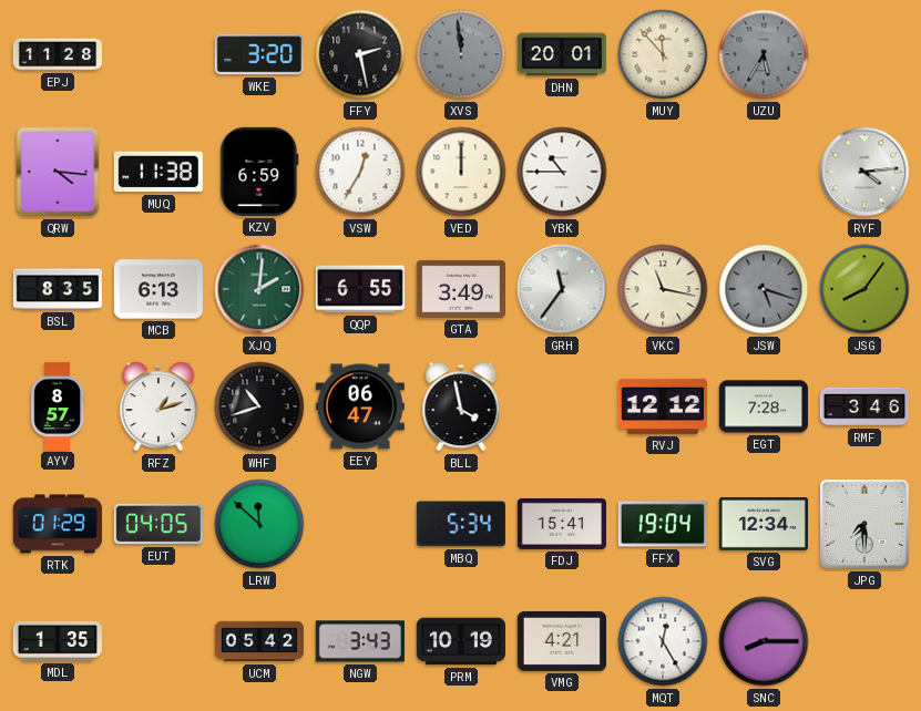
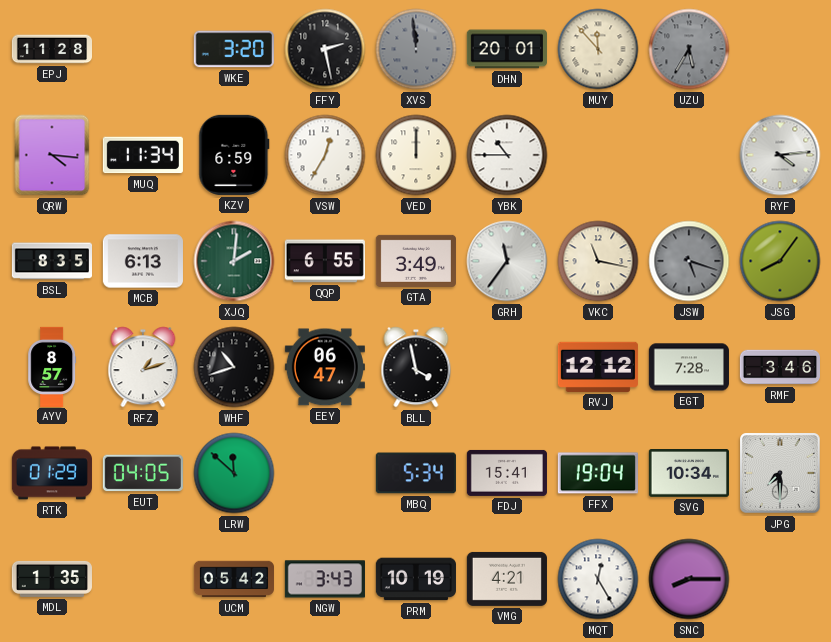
MUQ: 11:38 -> 11:34
SVG: 12:34 -> 10:34
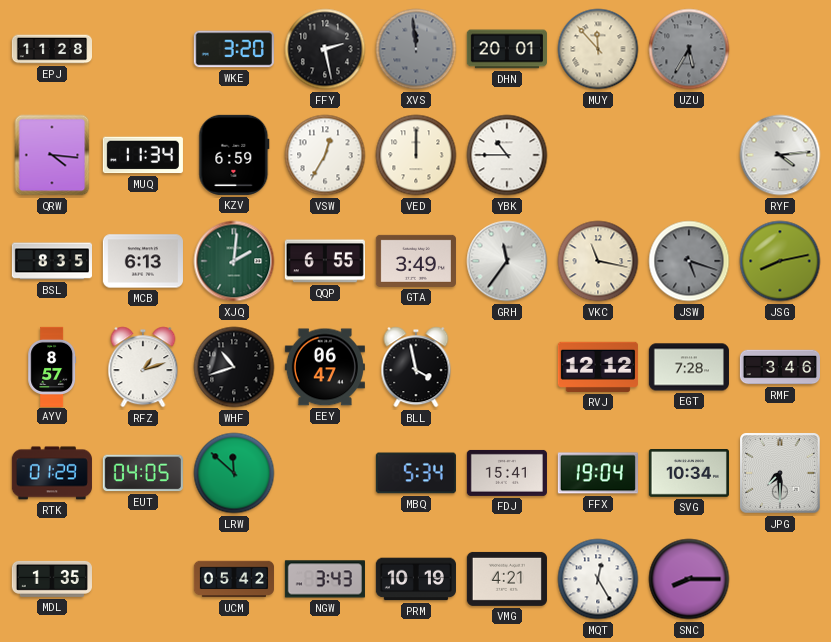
JSG: 8:06 -> 8:13
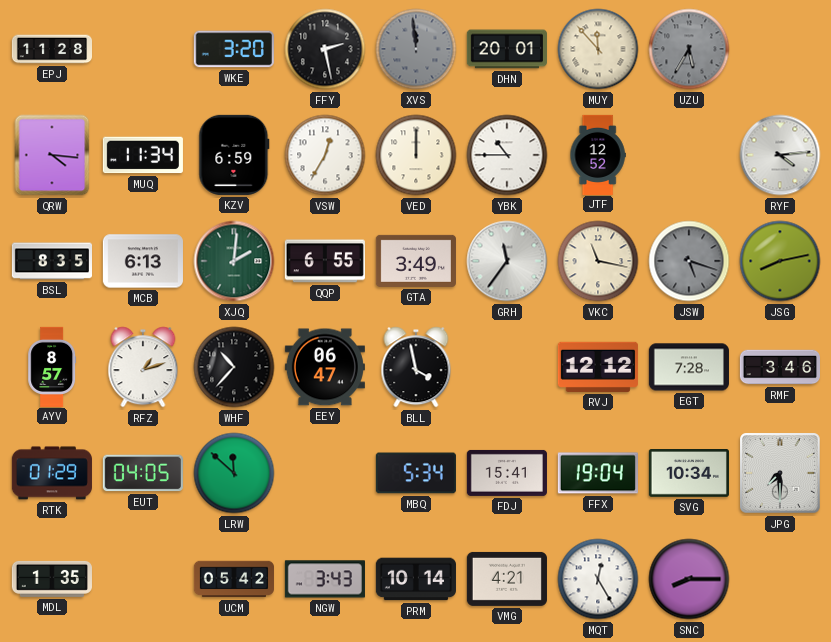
JTF: none -> 12:52
WHF: 10:42 -> 10:37
PRM: 10:19 -> 10:14
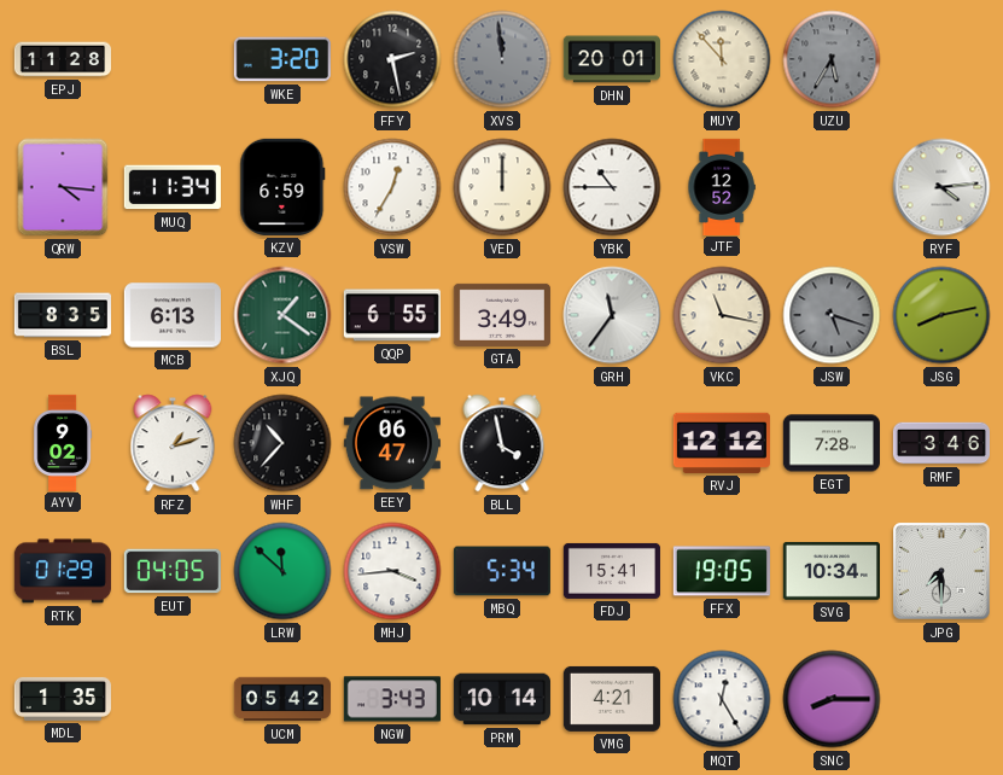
XJQ: 2:01 -> 1:21
AYV: 8:57 -> 9:02
MHJ: none -> 3:44
FFX: 19:04 -> 19:05
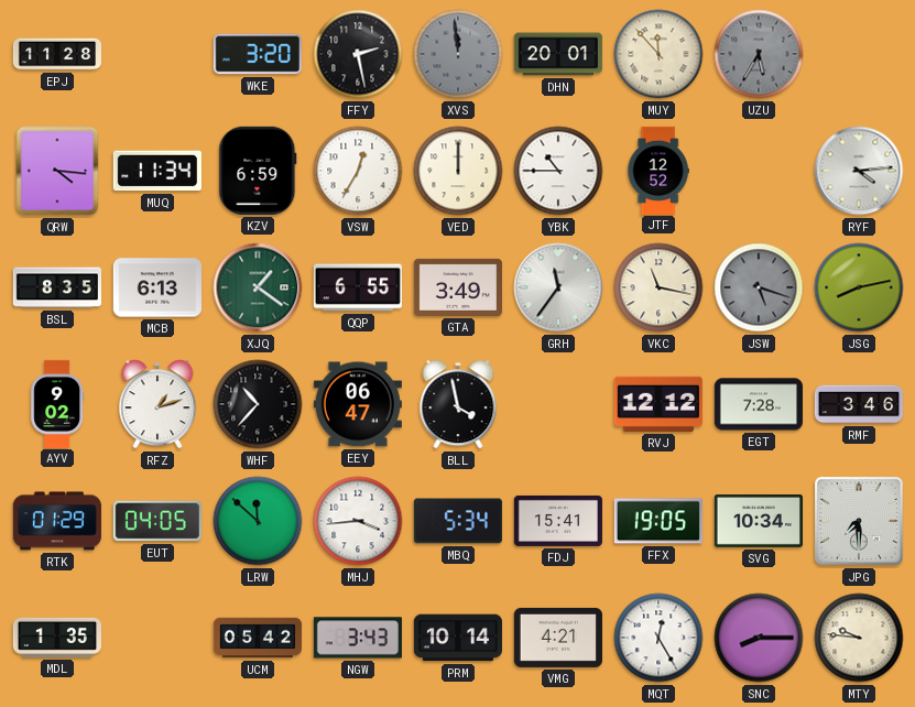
MTY: none -> 9:46
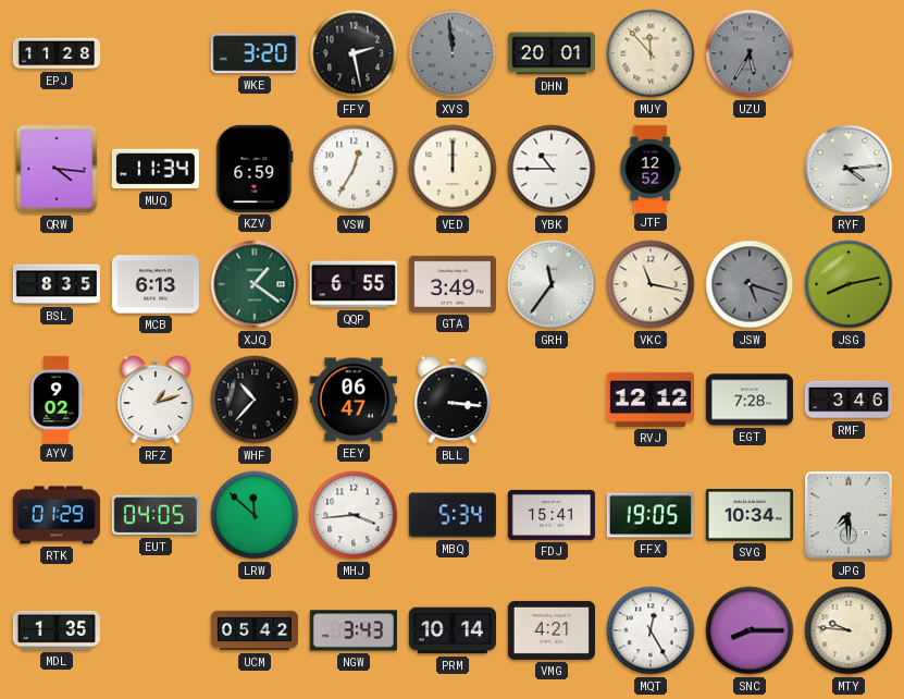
BLL: 3:58 -> 3:16
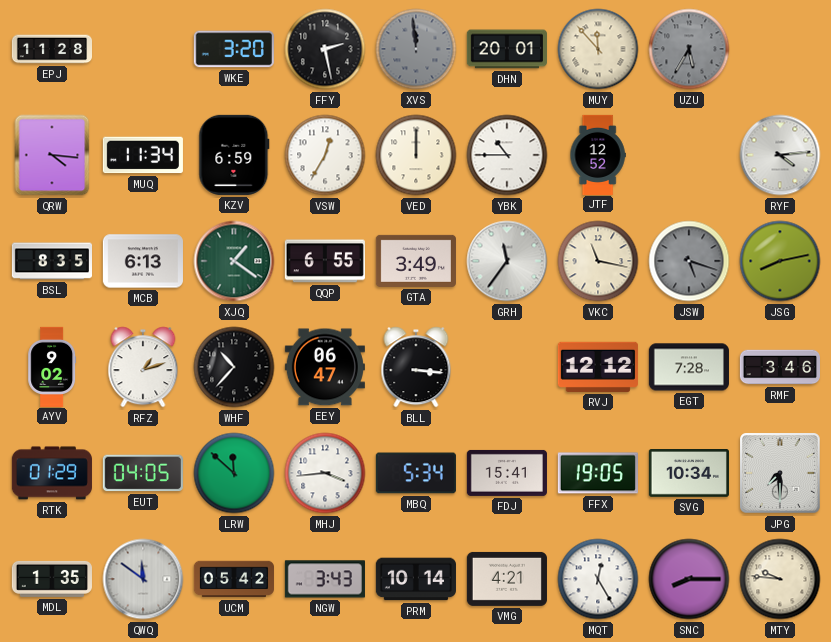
QWQ: none -> 11:51
